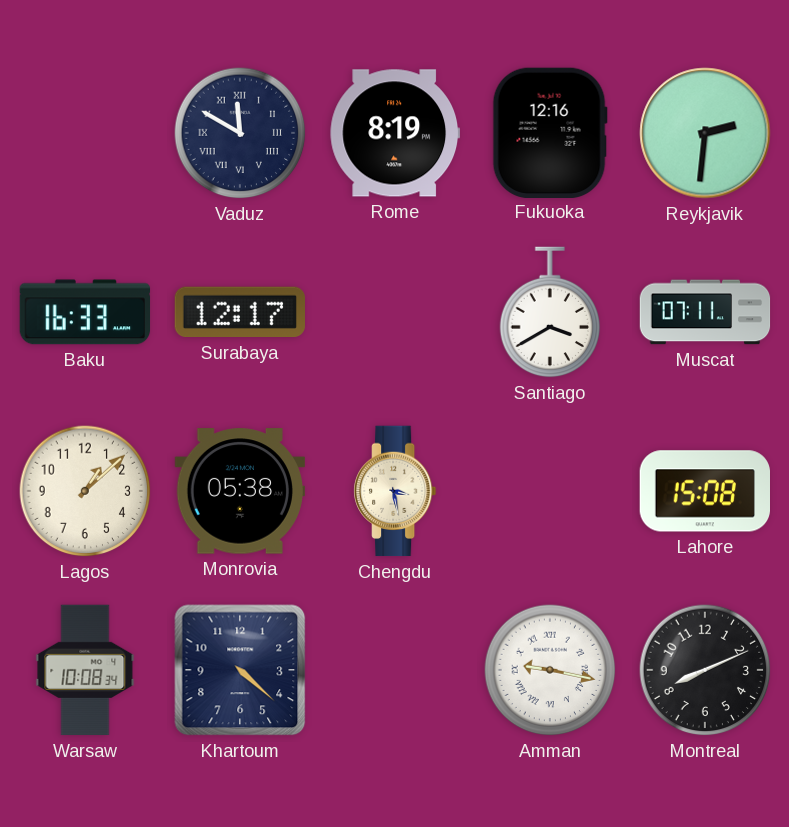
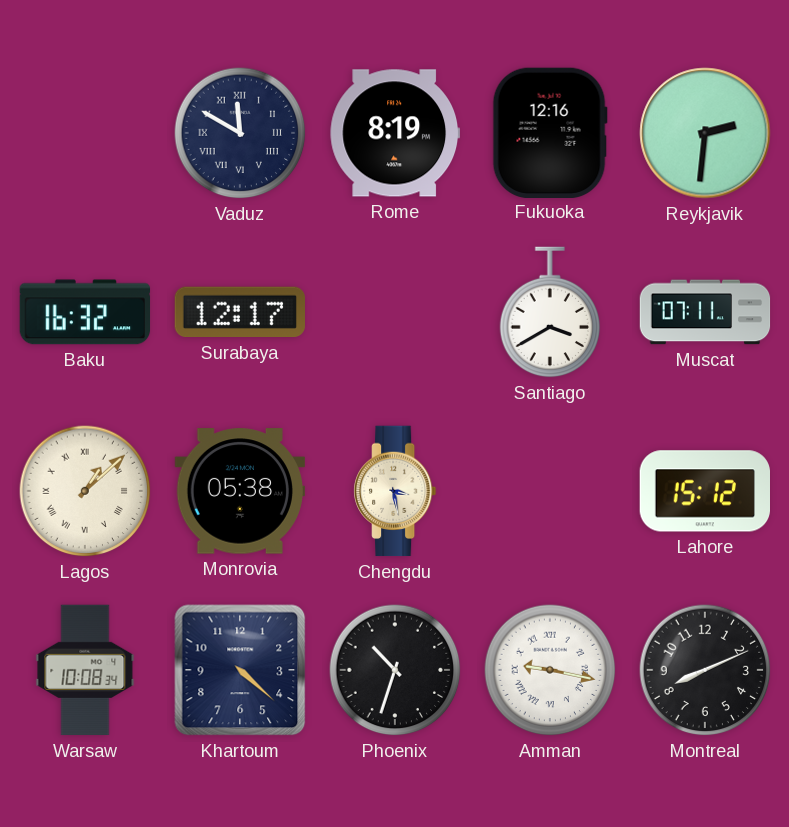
Baku: 16:33 -> 16:32
Lagos numerals: Arabic -> Roman
Lahore: 15:08 -> 15:12
Phoenix: none -> 10:33
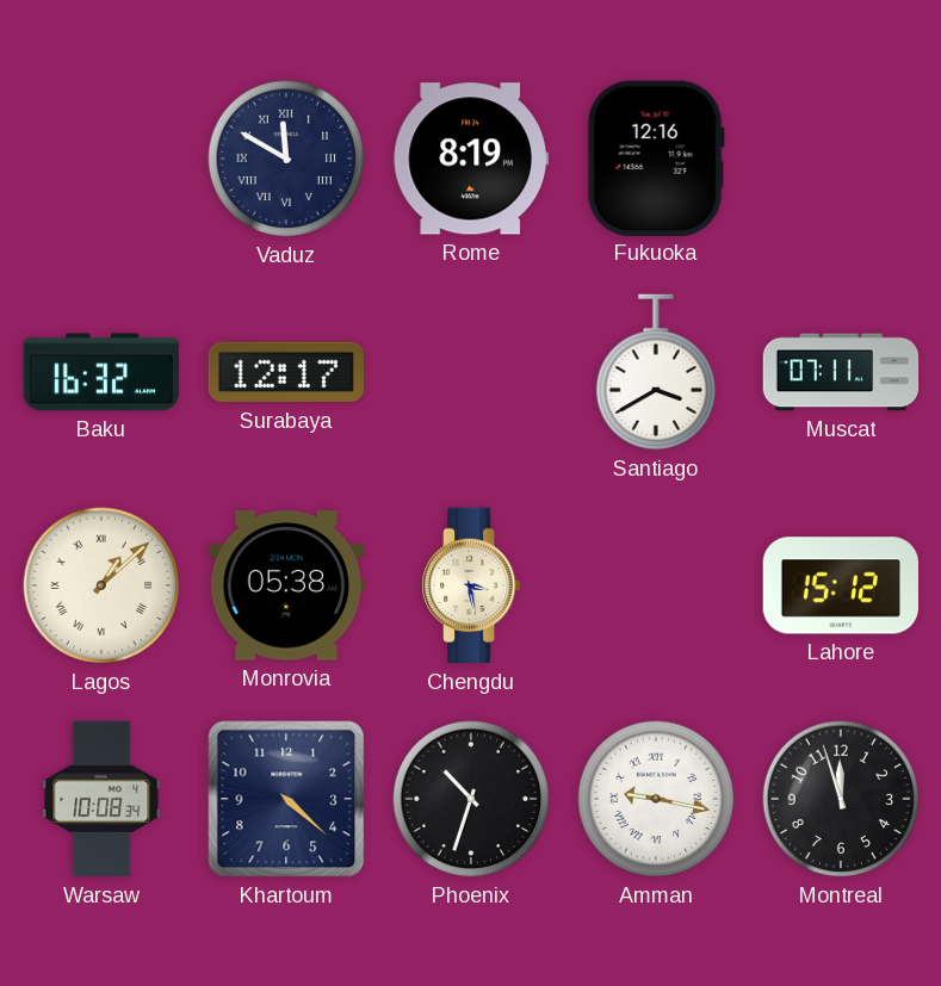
Reykjavik: 2:31 -> none
Montreal: 8:11 -> 11:57
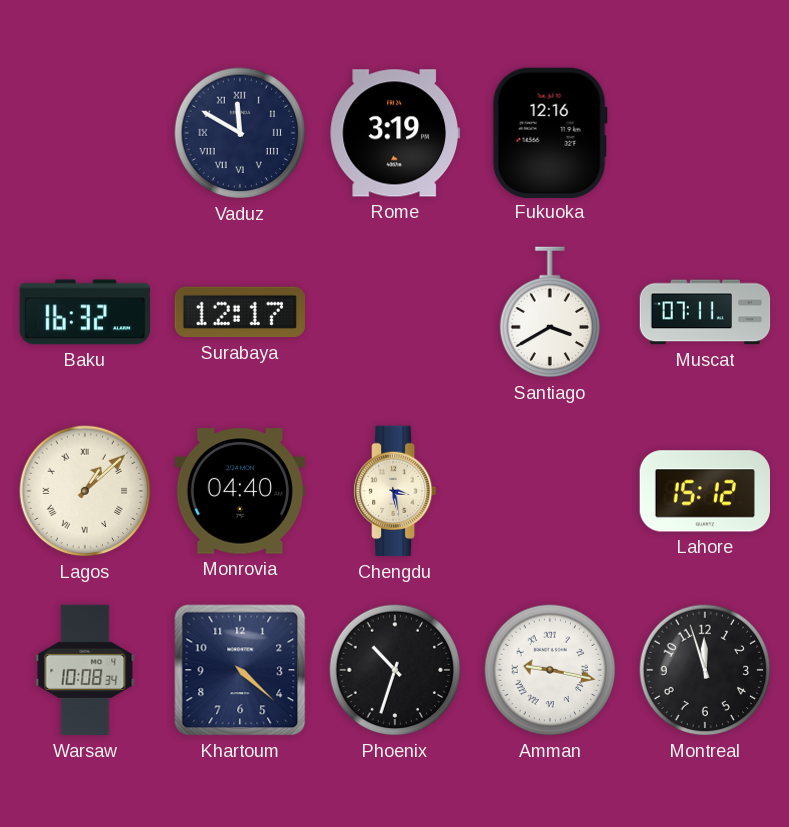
Rome: 8:19 -> 3:19
Monrovia: 05:38 -> 04:40
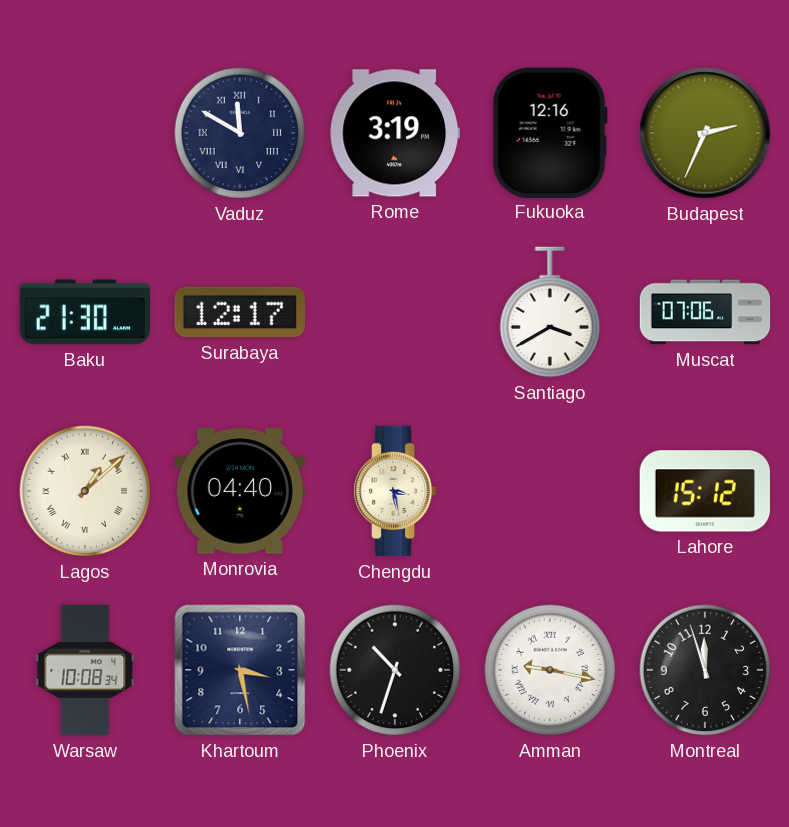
Budapest: none -> 2:34
Baku: 16:32 -> 21:30
Muscat: 07:11 -> 07:06
Khartoum: 4:22 -> 3:28
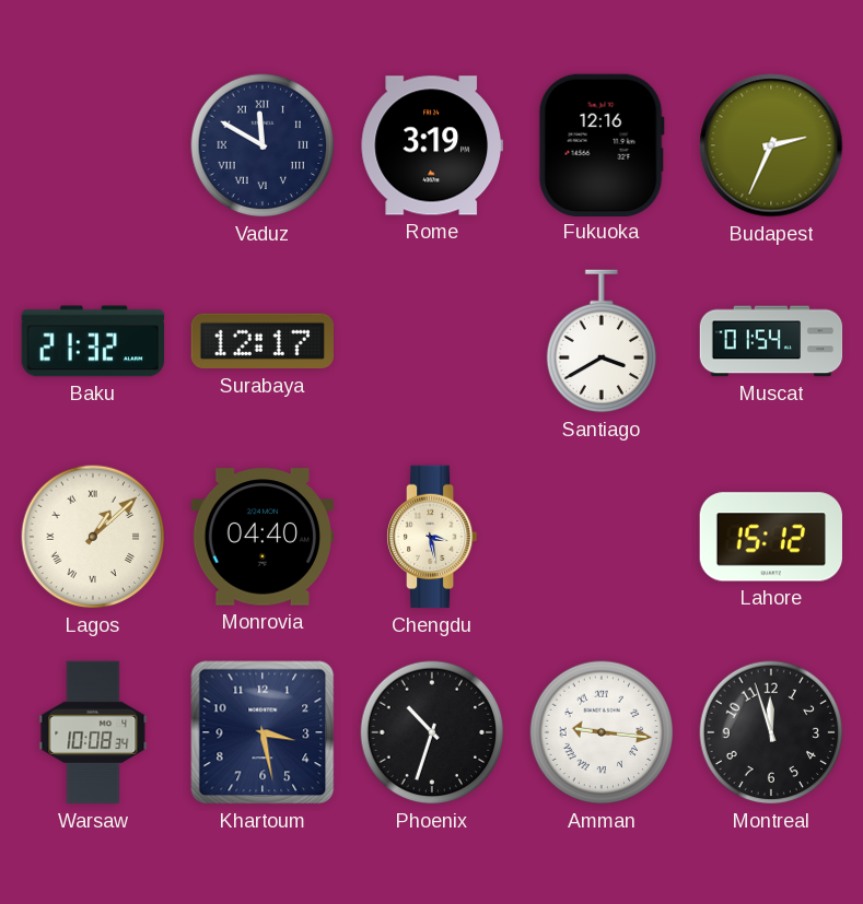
Baku: 21:30 -> 21:32
Muscat: 07:06 -> 01:54
Amman: 9:17 -> 9:16
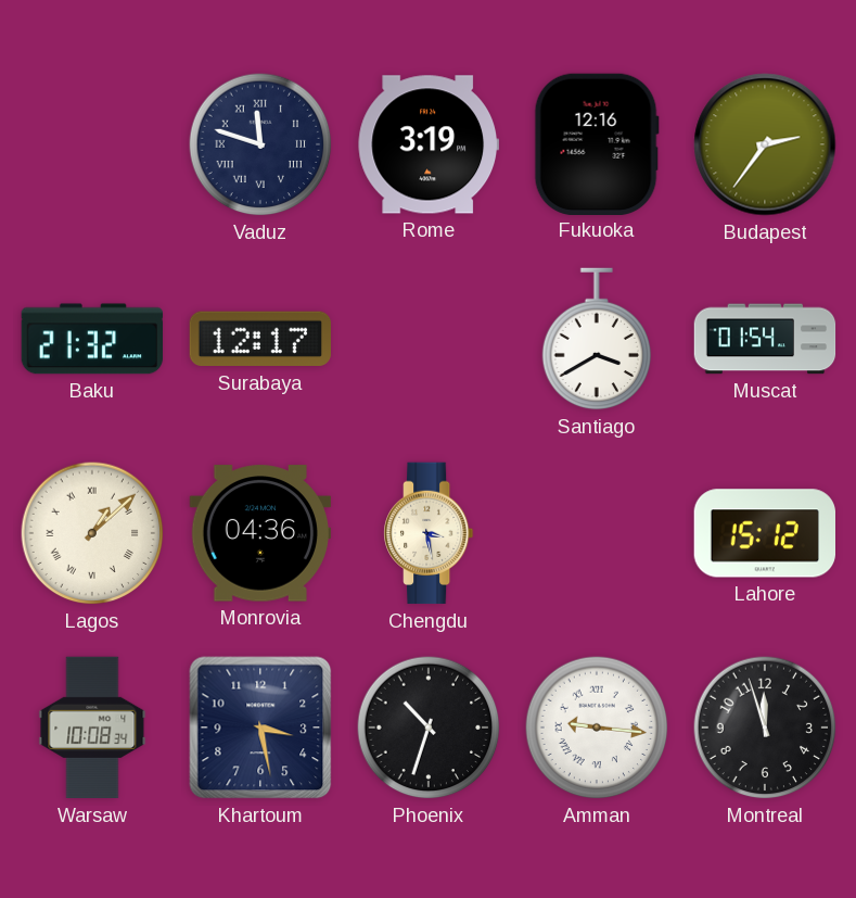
Vaduz: 11:50 -> 11:48
Budapest: 2:34 -> 2:36
Monrovia: 04:40 -> 04:36
